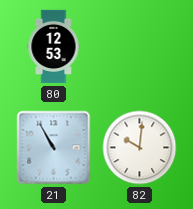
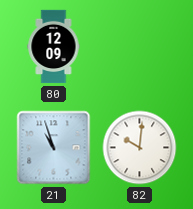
80: 12:53 -> 12:09
21: 10:55 -> 10:57
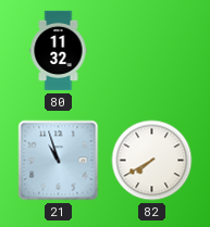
80: 12:09 -> 11:32
82: 10:01 -> 7:40
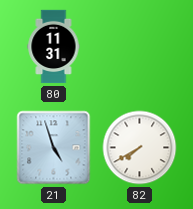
80: 11:32 -> 11:31
21: 10:57 -> 4:57
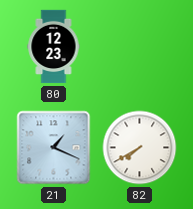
80: 11:31 -> 12:23
21: 4:57 -> 1:19
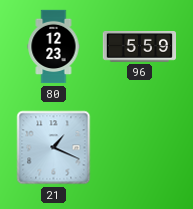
96: none -> 5:59
82: 7:40 -> none
